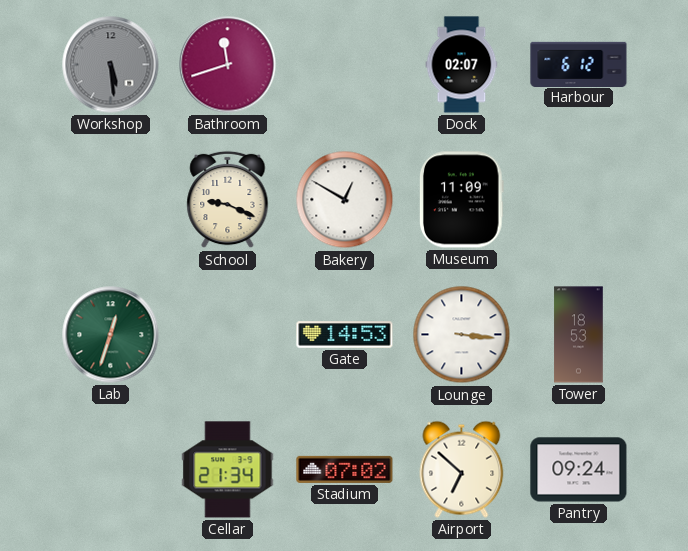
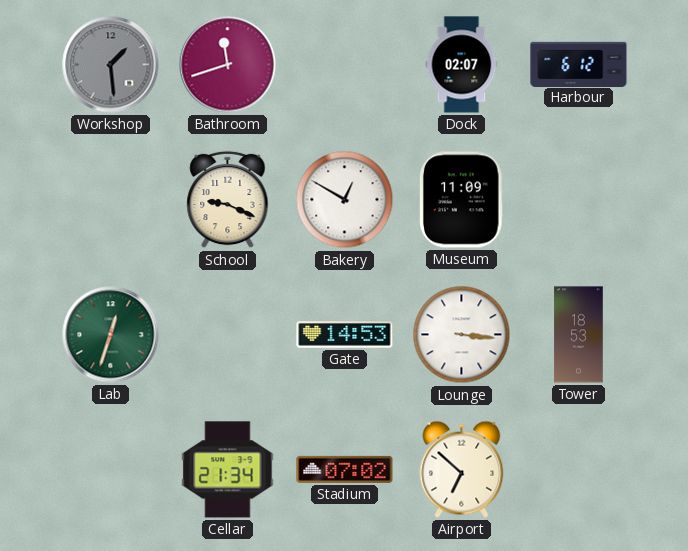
Workshop: 5:29 -> 1:29
Pantry: 09:24 -> none
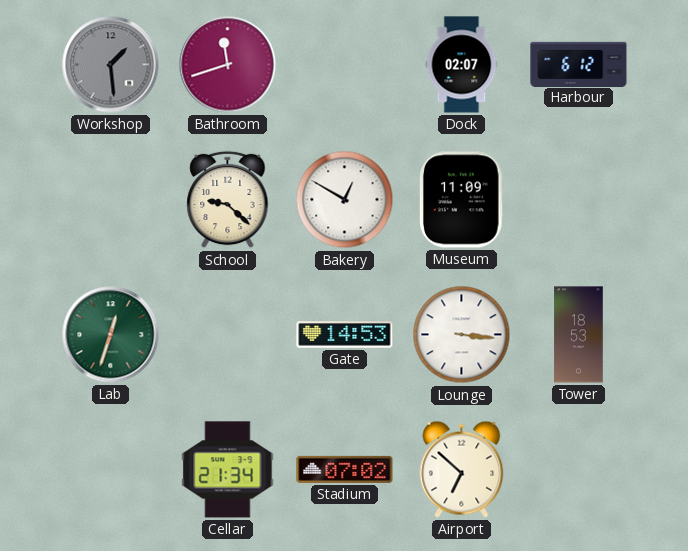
School: 9:19 -> 9:22
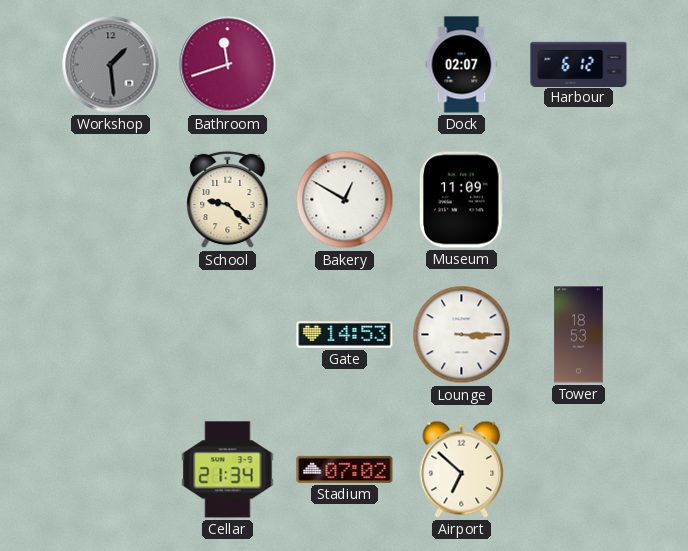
Lab: 12:33 -> none
Lounge: 3:16 -> 3:15
